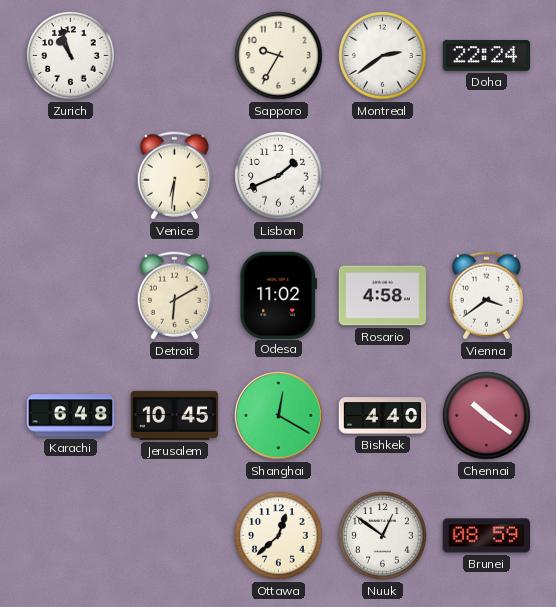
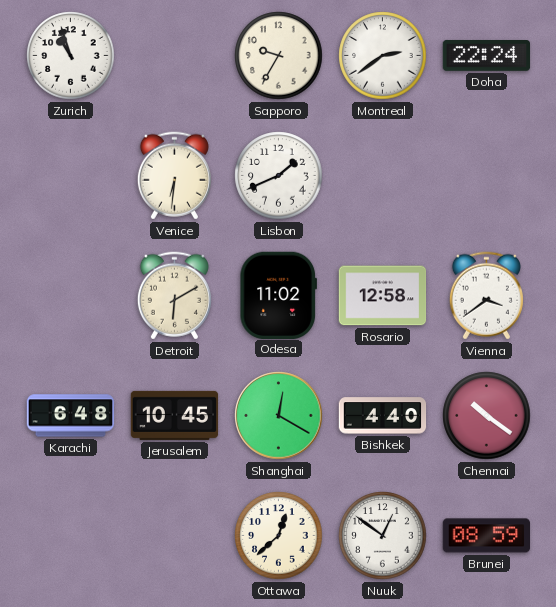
Rosario: 4:58 -> 12:58
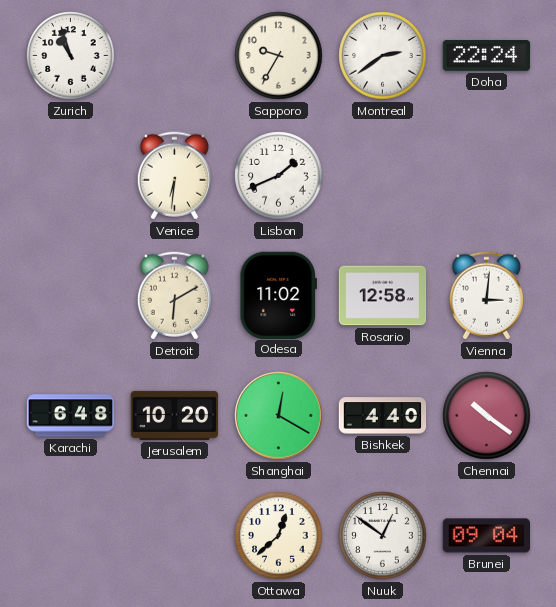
Vienna: 3:39 -> 3:01
Jerusalem: 10:45 -> 10:20
Brunei: 08:59 -> 09:04
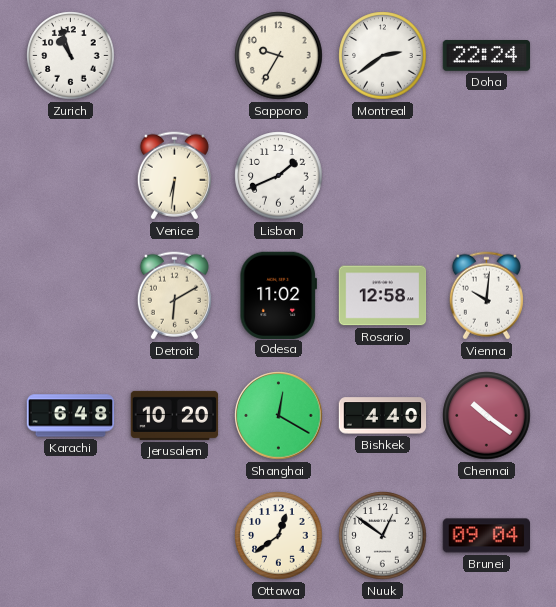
Vienna: 3:01 -> 10:01
Ottawa: 12:38 -> 12:39
